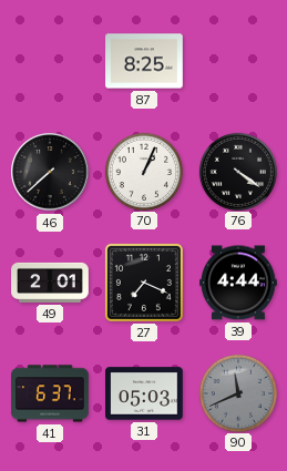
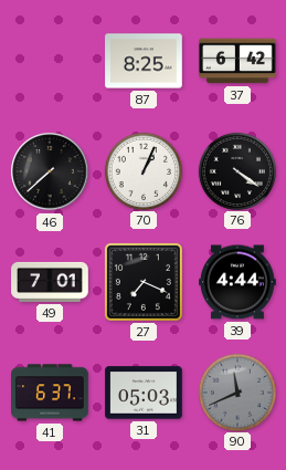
37: none -> 6:42
49: 2:01 -> 7:01
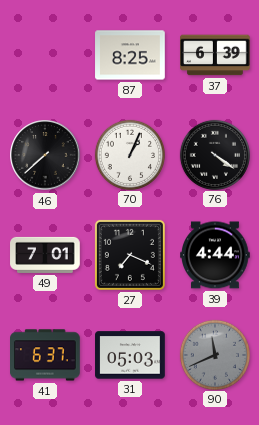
37: 6:42 -> 6:39
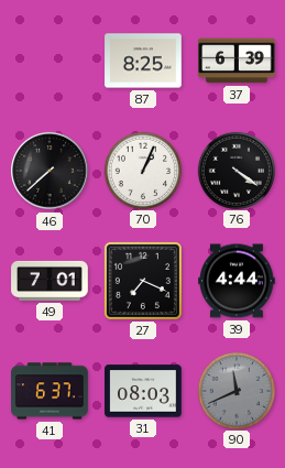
31: 05:03 -> 08:03
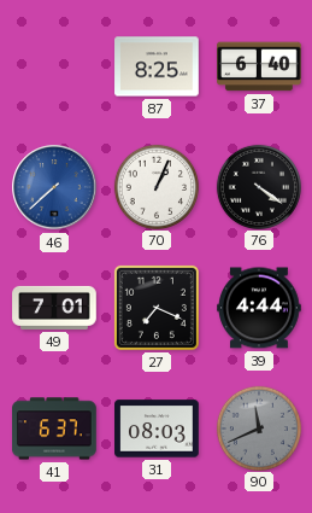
37: 6:39 -> 6:40
46 dial: black -> blue
